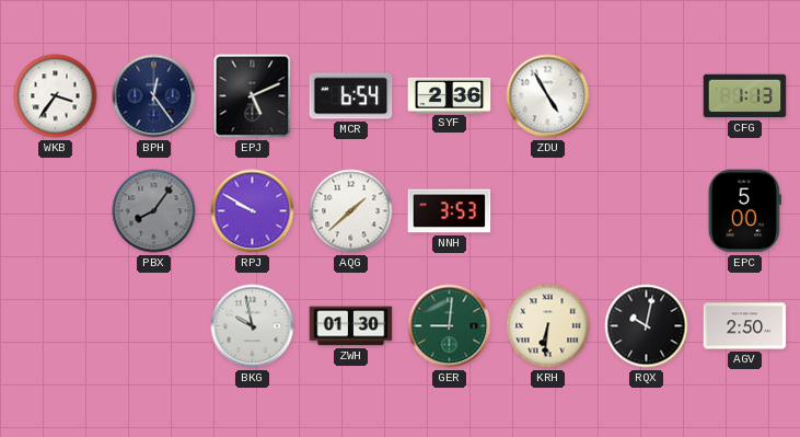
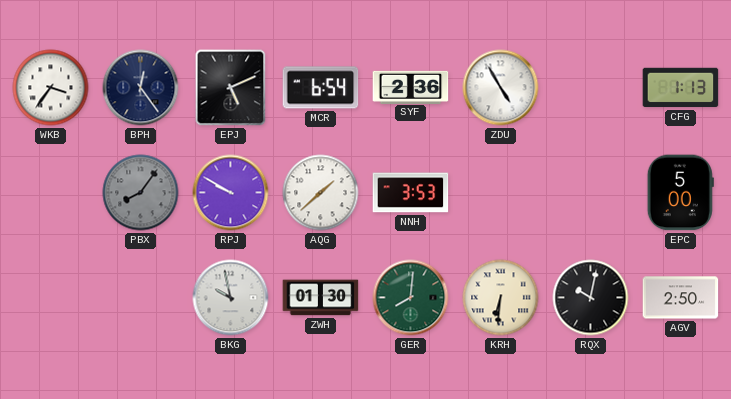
GER: 9:01 -> 8:01
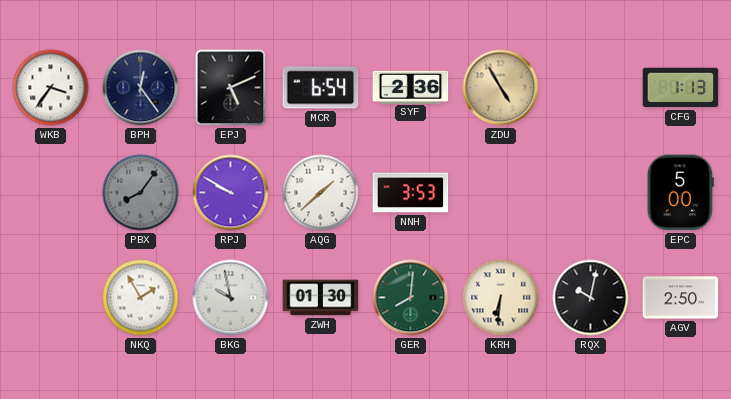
ZDU dial: white -> champagne
NKQ: none -> 1:55
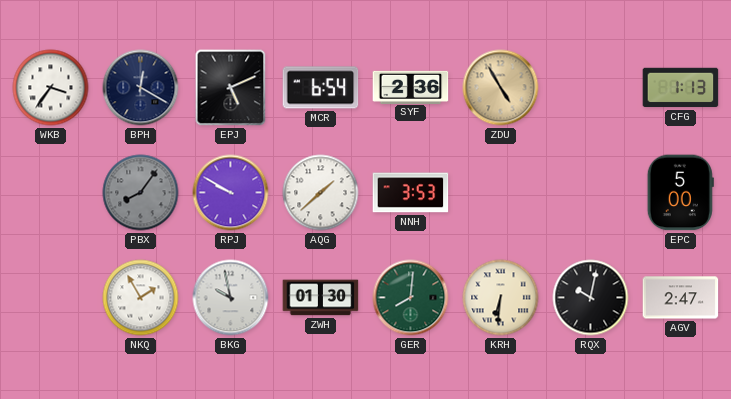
BPH: 12:24 -> 12:20
AGV: 2:50 -> 2:47
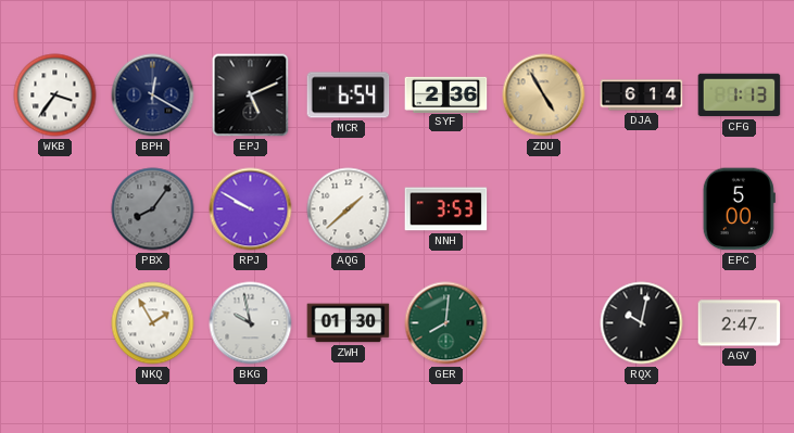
DJA: none -> 6:14
KRH: 6:31 -> none
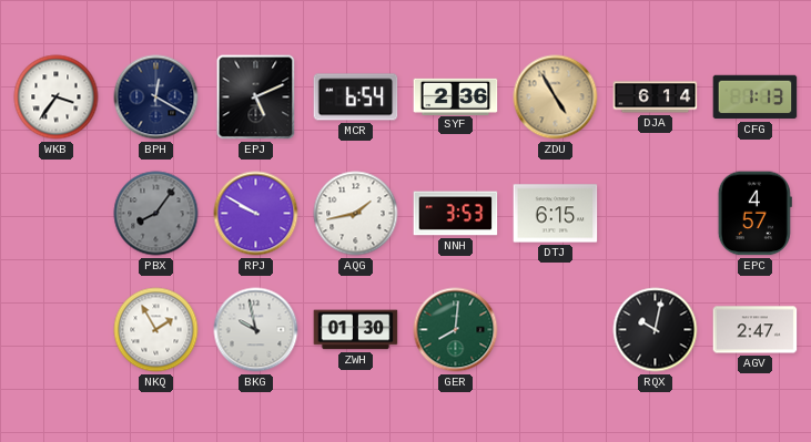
AQG: 1:38 -> 1:43
DTJ: none -> 6:15
EPC: 5:00 -> 4:57
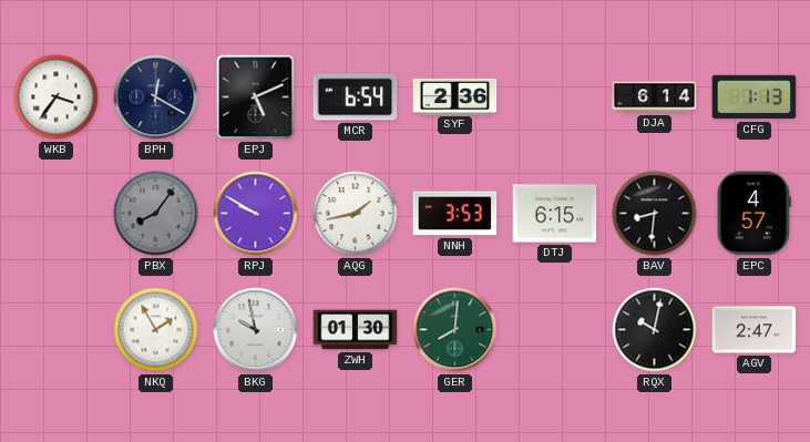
ZDU: 4:55 -> none
BAV: none -> 8:31
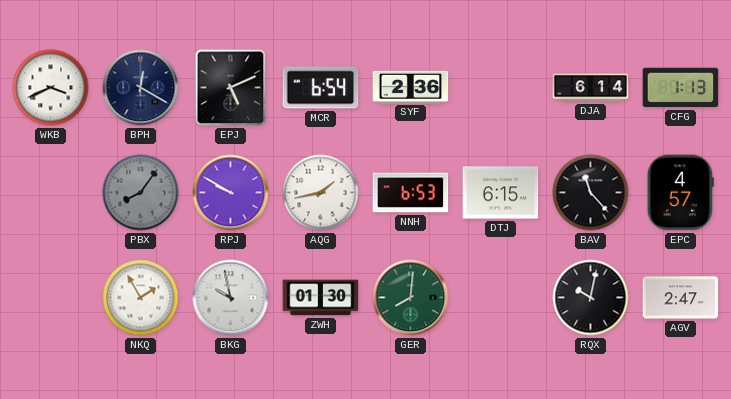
WKB: 3:36 -> 3:41
NNH: 3:53 -> 6:53
BAV: 8:31 -> 11:23
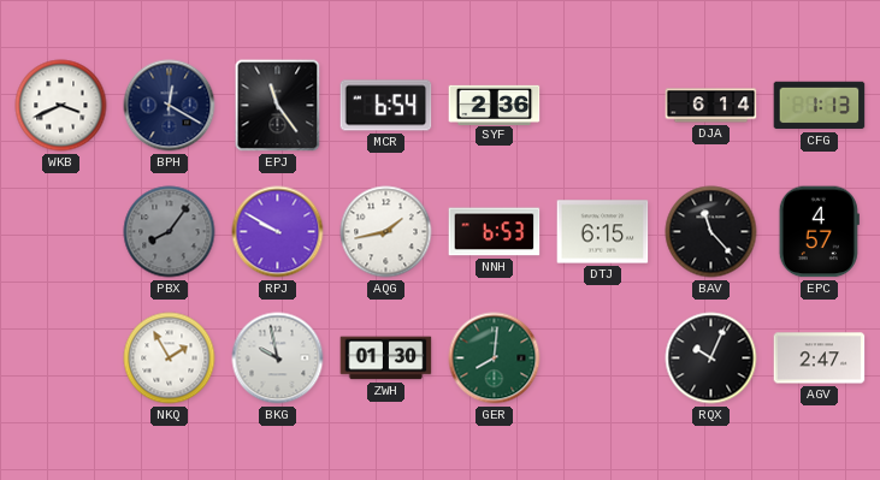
EPJ: 5:11 -> 11:24
RQX: 10:02 -> 10:04
